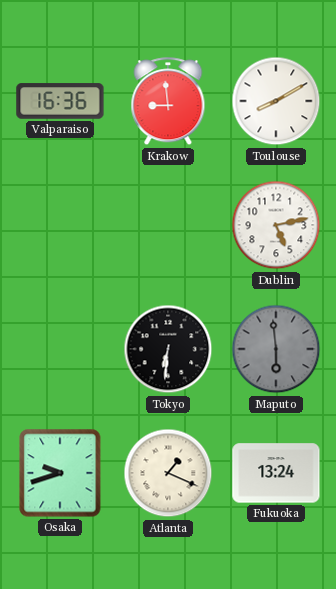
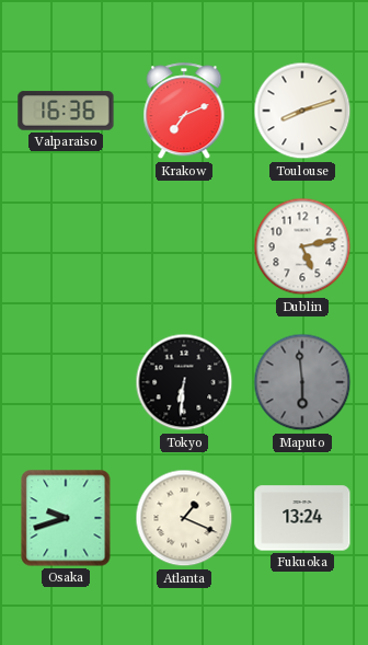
Krakow: 8:59 -> 7:11
Toulouse: 8:10 -> 8:12
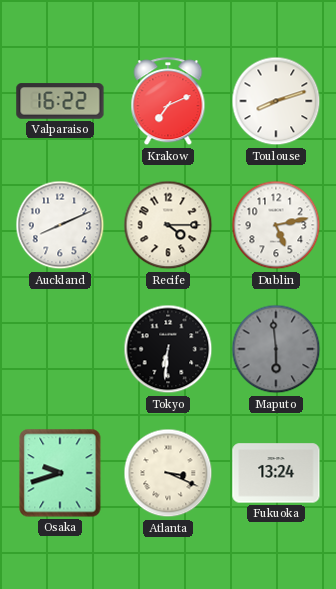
Valparaiso: 16:36 -> 16:22
Auckland: none -> 8:11
Recife: none -> 4:15
Atlanta: 1:19 -> 3:19
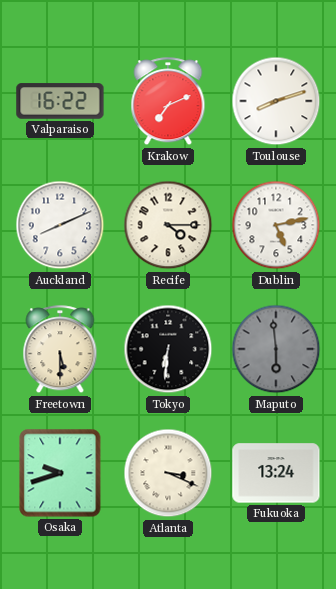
Freetown: none -> 5:30
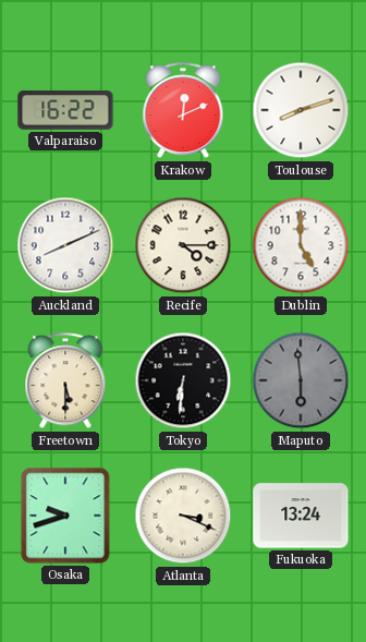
Krakow: 7:11 -> 12:11
Dublin: 5:13 -> 5:00
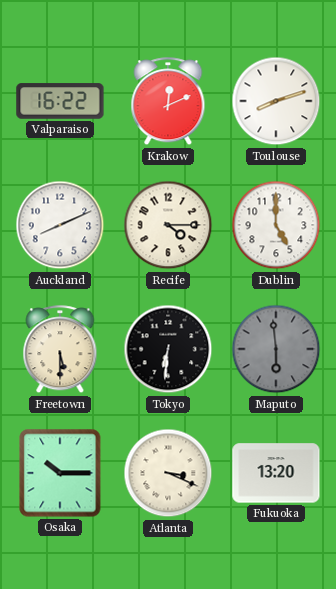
Osaka: 9:42 -> 10:15
Fukuoka: 13:24 -> 13:20
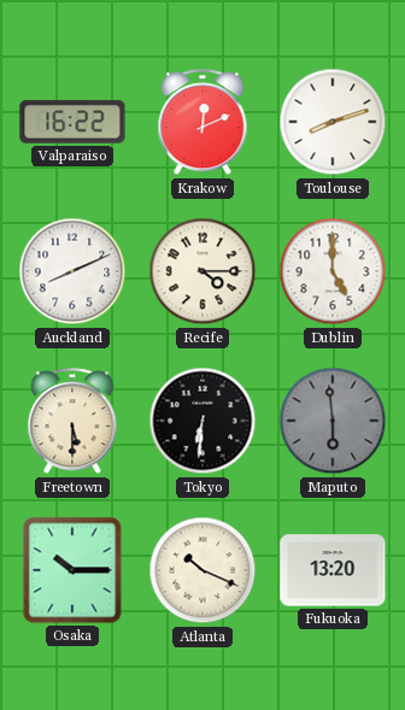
Atlanta: 3:19 -> 10:19
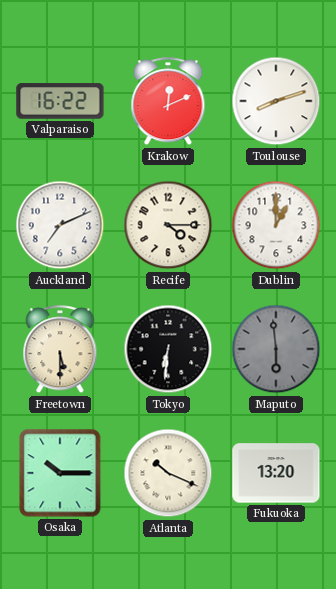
Auckland: 8:11 -> 7:11
Dublin: 5:00 -> 1:00
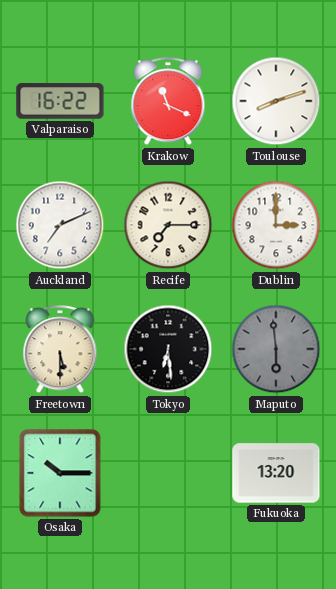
Krakow: 12:11 -> 11:19
Recife: 4:15 -> 7:15
Dublin: 1:00 -> 3:00
Tokyo: 6:31 -> 6:29
Atlanta: 10:19 -> none
